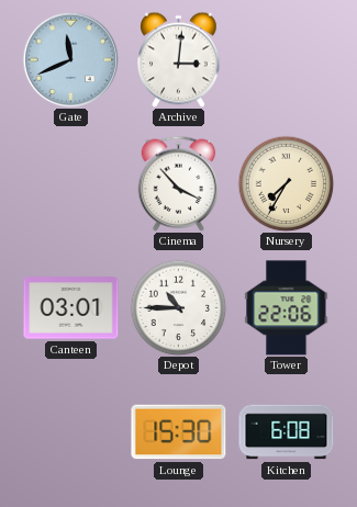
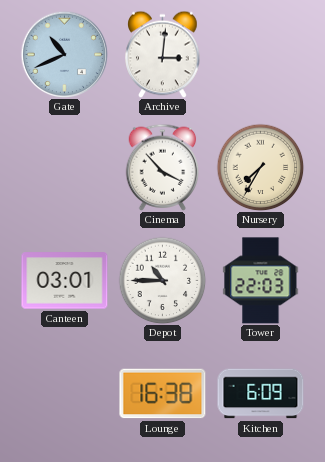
Gate: 11:41 -> 10:41
Tower: 22:06 -> 22:03
Lounge: 15:30 -> 16:38
Kitchen: 6:08 -> 6:09
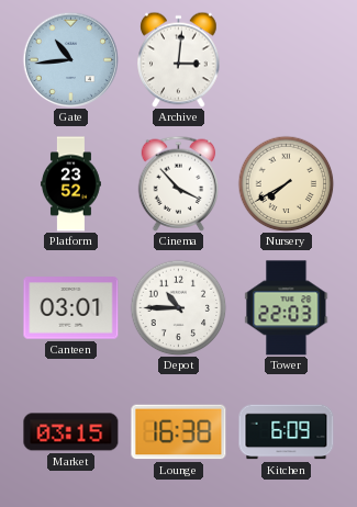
Gate: 10:41 -> 10:44
Platform: none -> 23:52
Nursery: 7:35 -> 7:40
Market: none -> 03:15
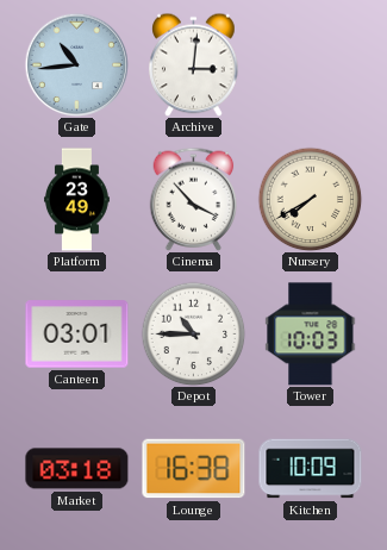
Platform: 23:52 -> 23:49
Tower: 22:03 -> 10:03
Market: 03:15 -> 03:18
Kitchen: 6:09 -> 10:09
